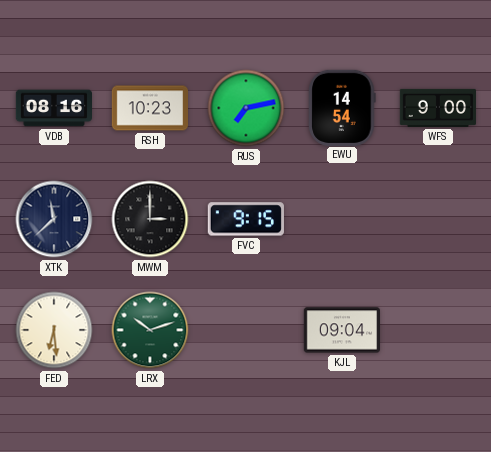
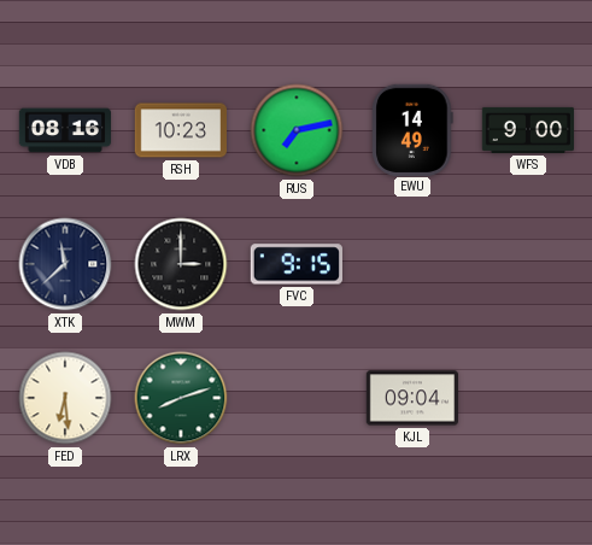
EWU: 14:54 -> 14:49
LRX: 10:12 -> 8:12
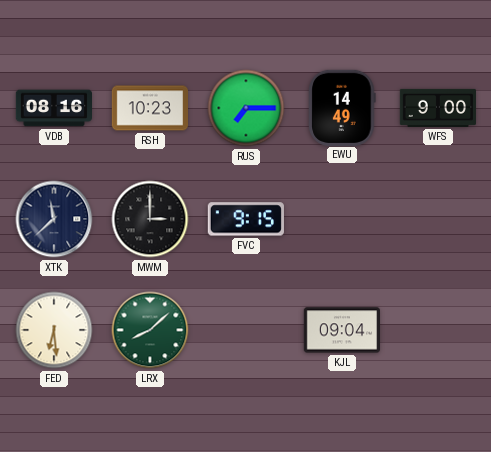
RUS: 7:13 -> 7:15
LRX: 8:12 -> 8:08
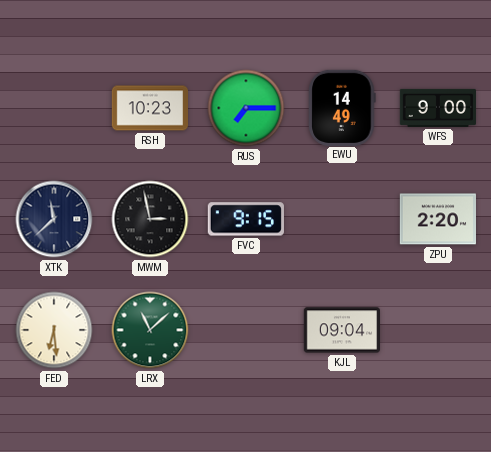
VDB: 08:16 -> none
MWM: 3:00 -> 2:58
ZPU: none -> 2:20
LRX: 8:08 -> 11:08
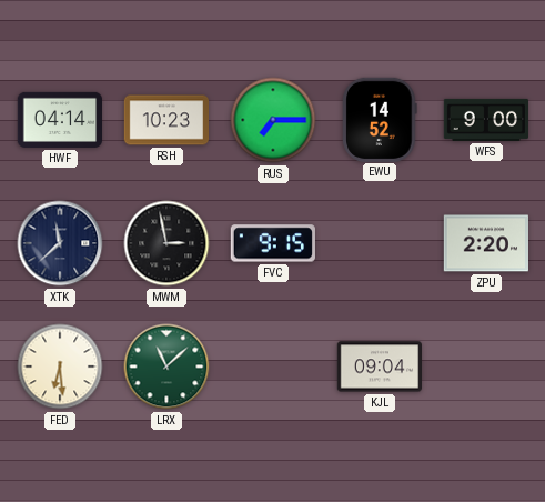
HWF: none -> 04:14
EWU: 14:49 -> 14:52
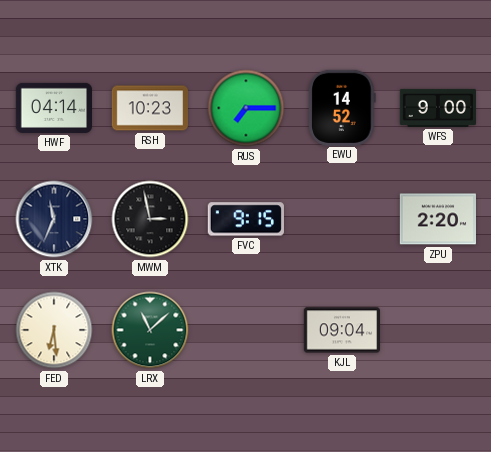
XTK: 11:38 -> 11:34
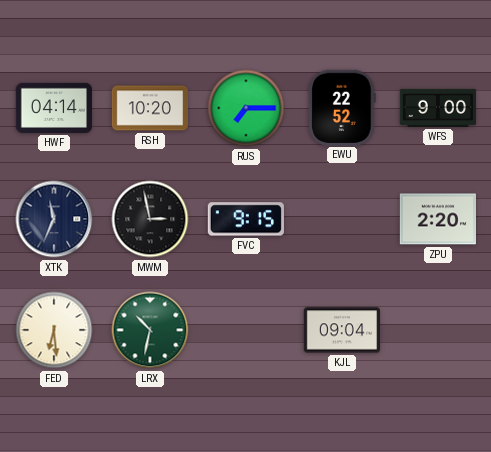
RSH: 10:23 -> 10:20
EWU: 14:52 -> 22:52
LRX: 11:08 -> 10:32
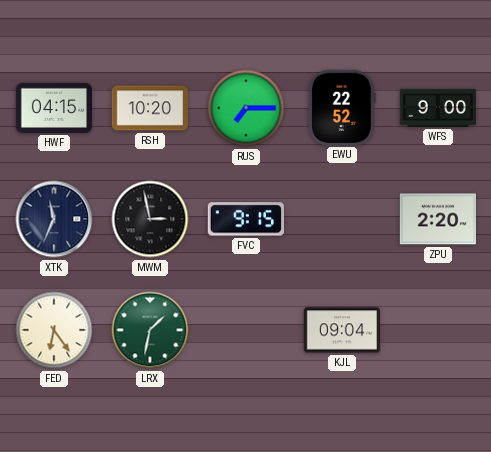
HWF: 04:14 -> 04:15
FED: 6:29 -> 6:24
LRX: 10:32 -> 1:32
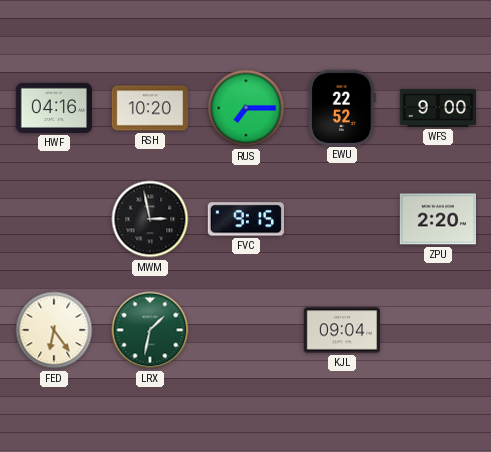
HWF: 04:15 -> 04:16
XTK: 11:34 -> none
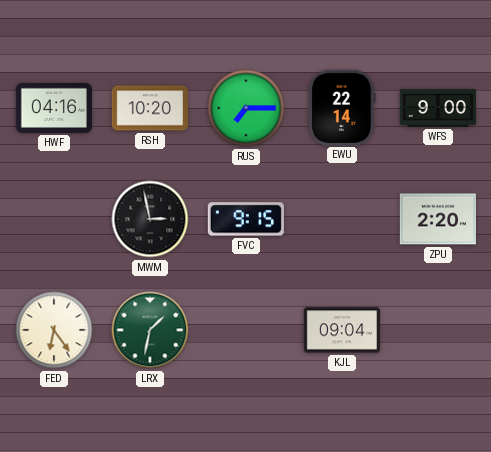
EWU: 22:52 -> 22:14
